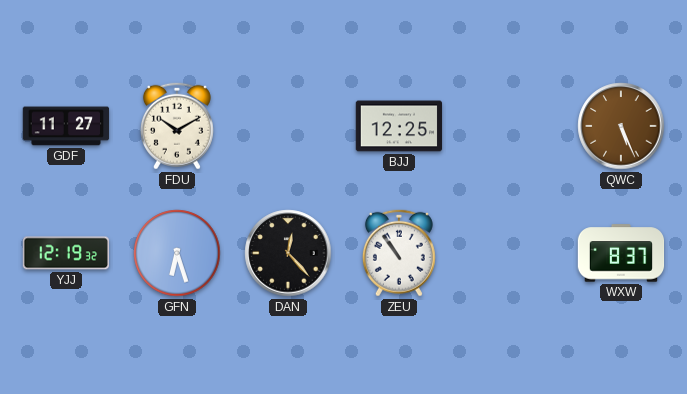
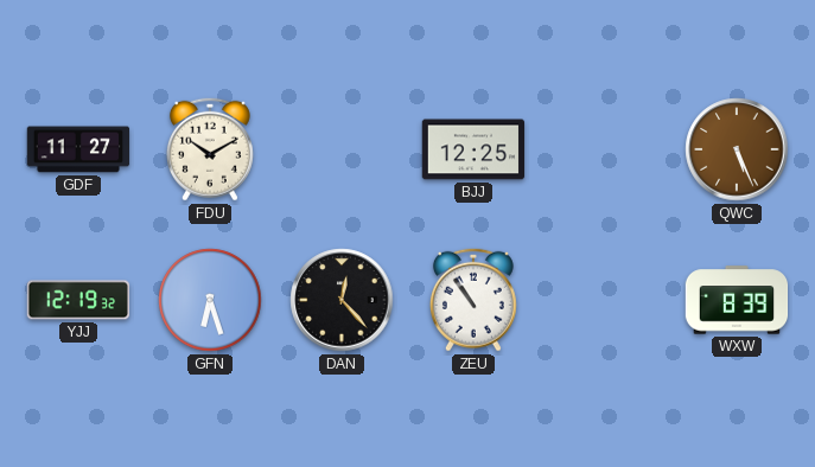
WXW: 8:37 -> 8:39
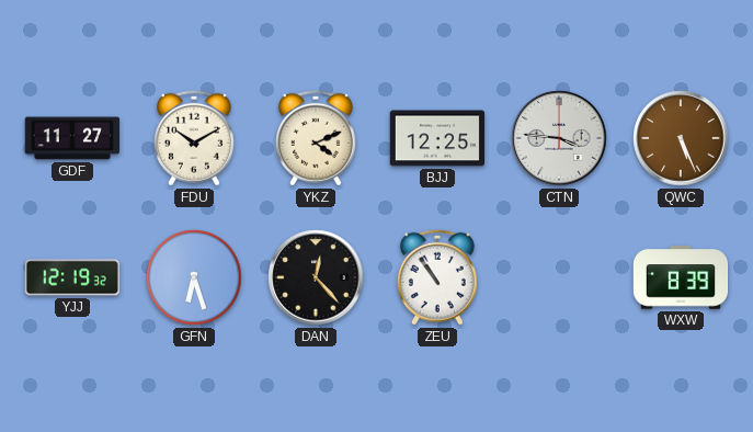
YKZ: none -> 4:11
CTN: none -> 3:46
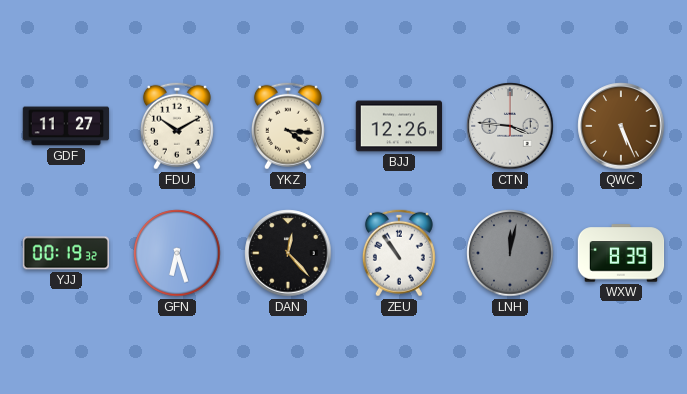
YKZ: 4:11 -> 4:16
BJJ: 12:25 -> 12:26
YJJ: 12:19 -> 00:19
LNH: none -> 12:02
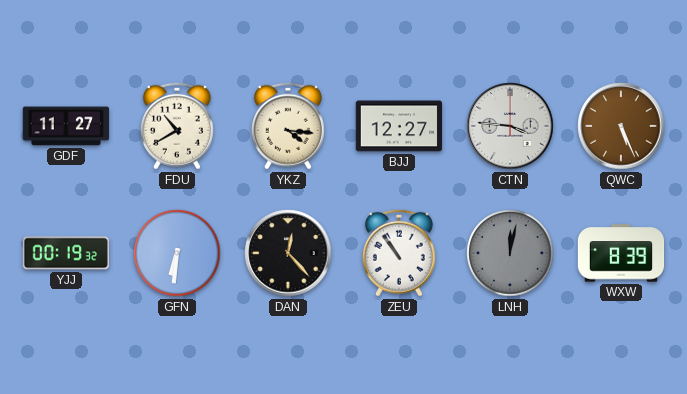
FDU: 10:10 -> 10:40
BJJ: 12:26 -> 12:27
GFN: 6:27 -> 6:31
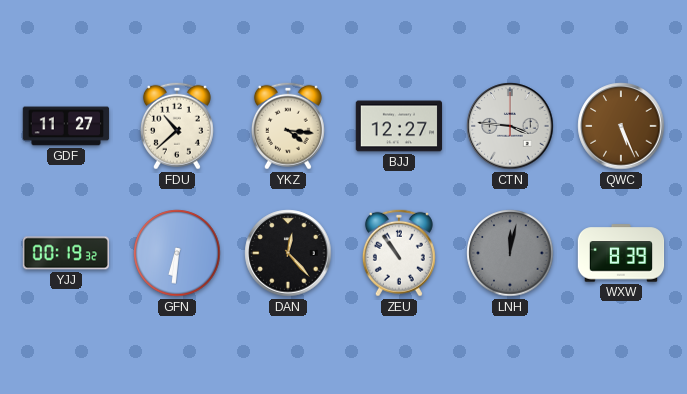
FDU: 10:40 -> 10:38
